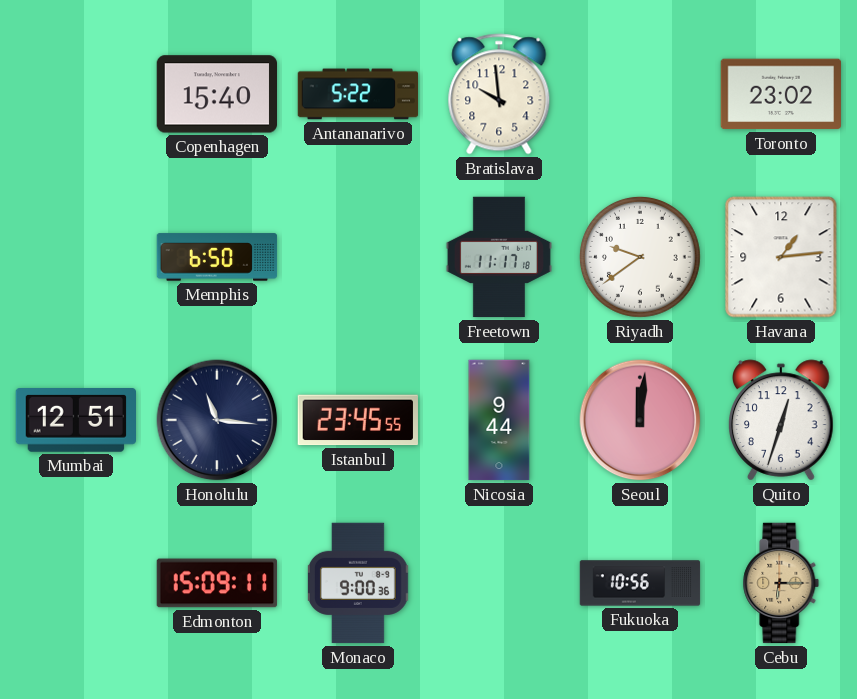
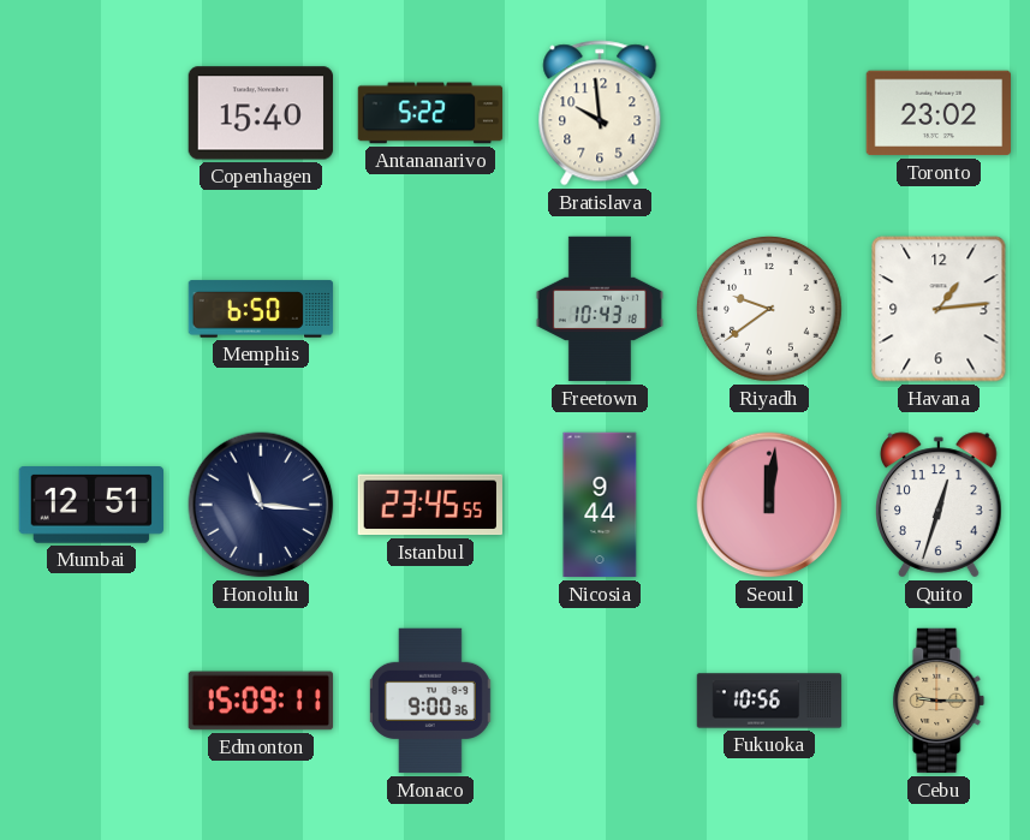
Freetown: 11:17 -> 10:43
Cebu: 6:15 -> 9:15
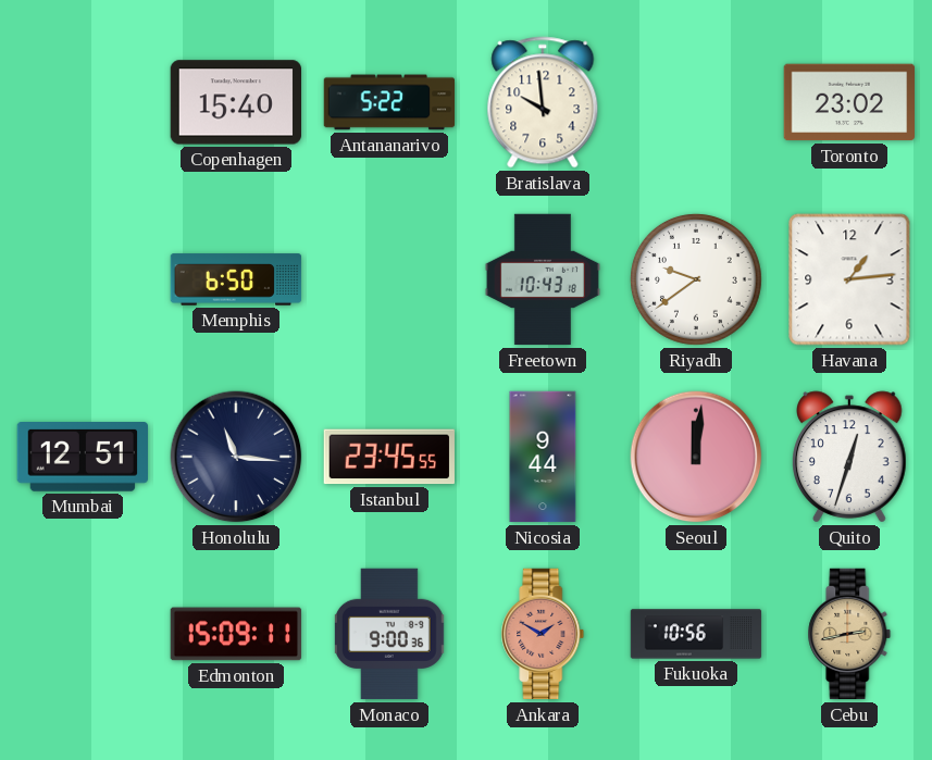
Ankara: none -> 1:50
Cebu: 9:15 -> 2:43
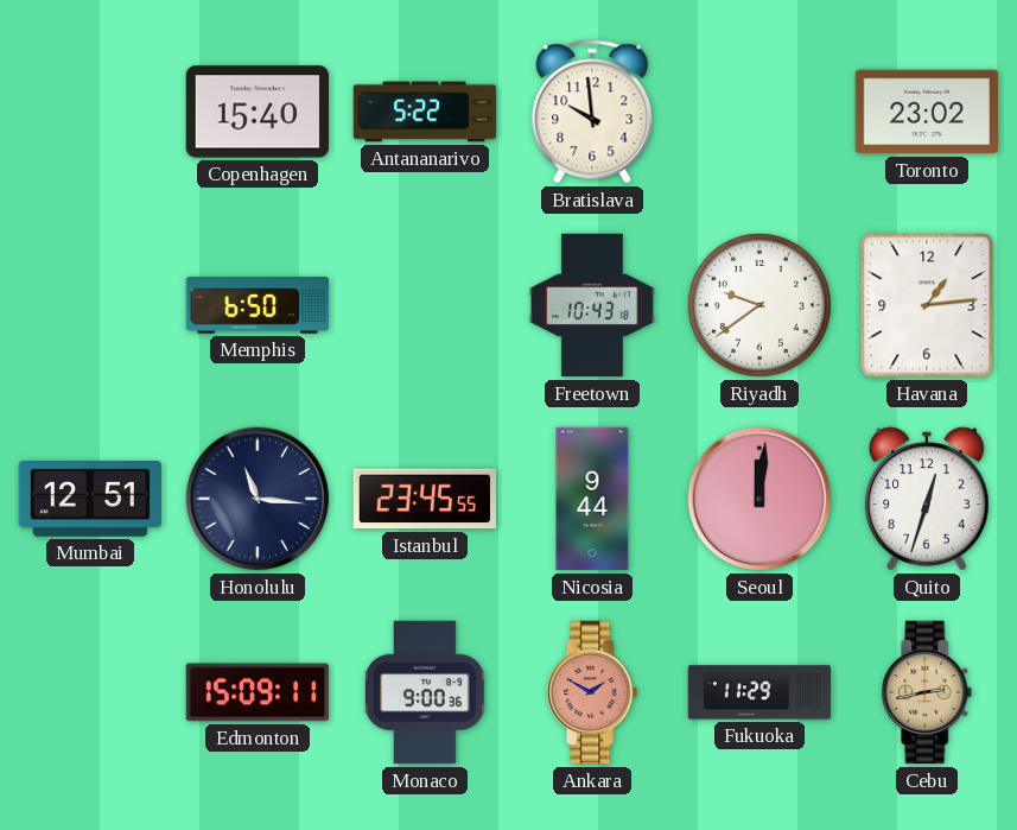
Fukuoka: 10:56 -> 11:29
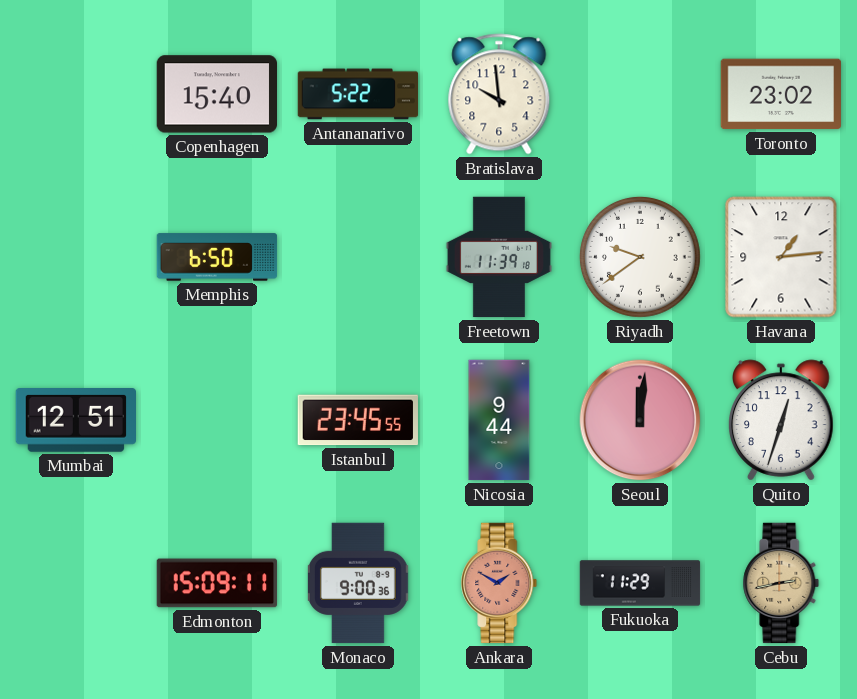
Freetown: 10:43 -> 11:39
Honolulu: 11:16 -> none
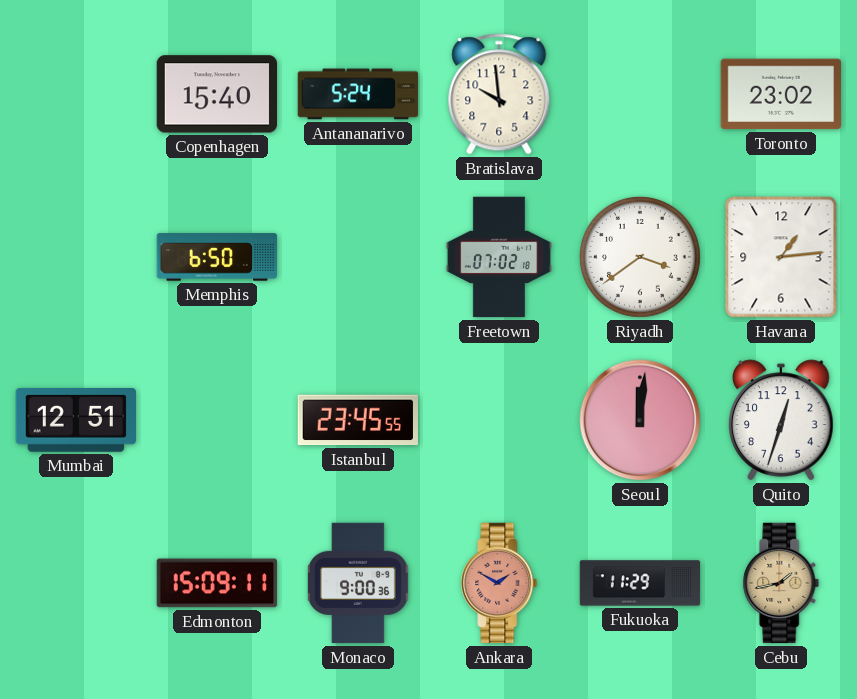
Antananarivo: 5:22 -> 5:24
Freetown: 11:39 -> 07:02
Riyadh: 9:39 -> 3:39
Nicosia: 9:44 -> none
Cebu: 2:43 -> 1:43
